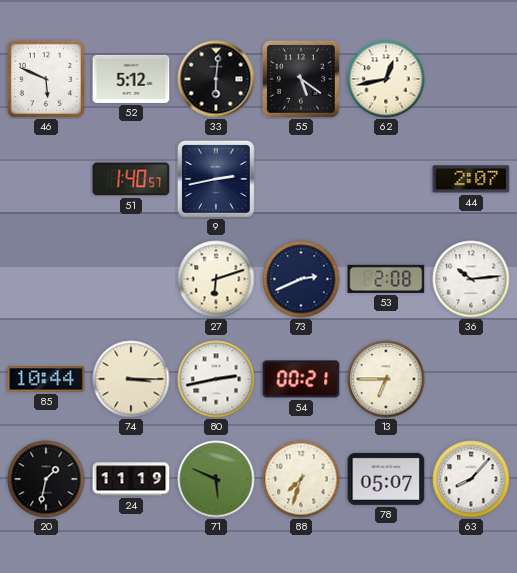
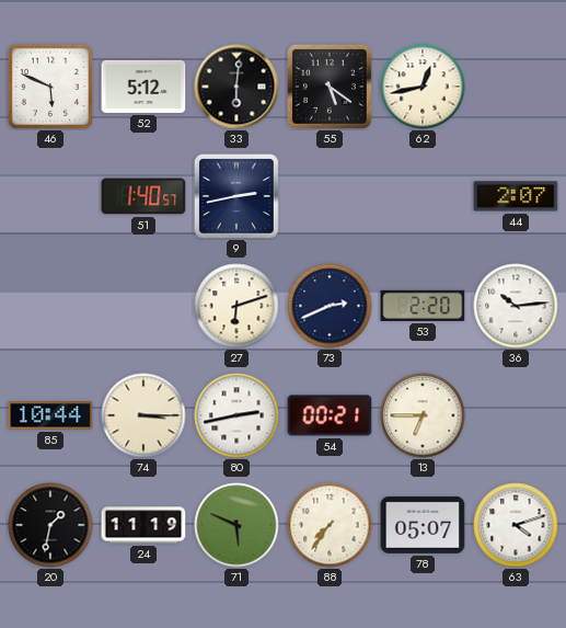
53: 2:08 -> 2:20
88: 7:33 -> 7:36
63: 8:07 -> 4:12
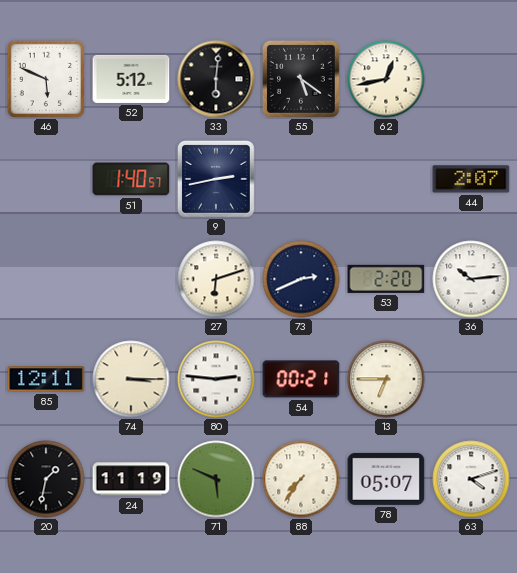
85: 10:44 -> 12:11
80: 2:43 -> 2:46
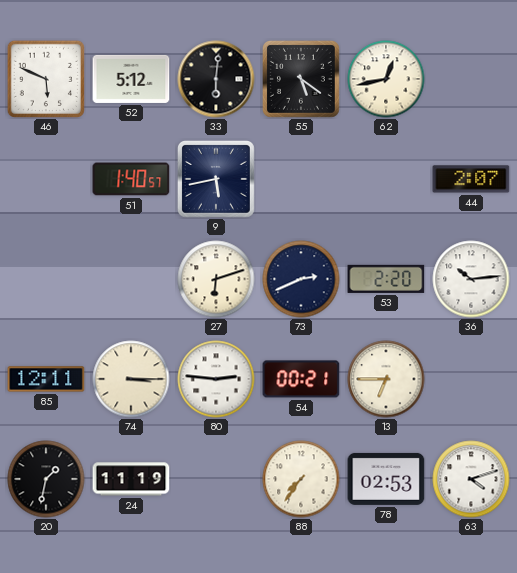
9: 2:43 -> 5:43
71: 5:49 -> none
78: 05:07 -> 02:53
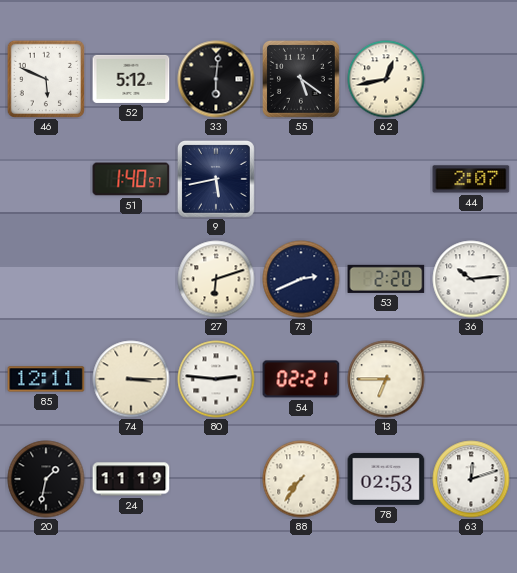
54: 00:21 -> 02:21
63: 4:12 -> 12:12
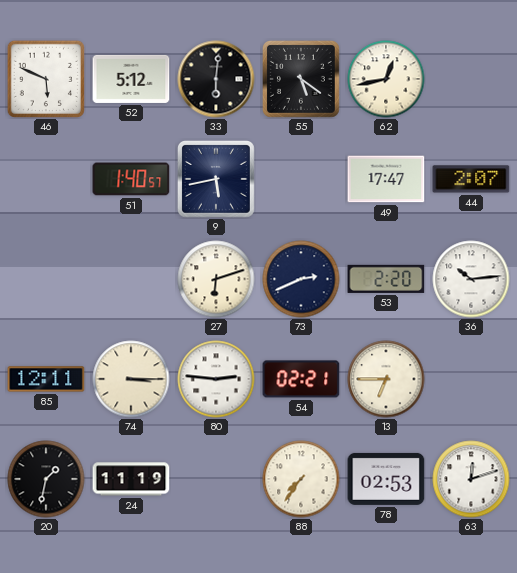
49: none -> 17:47
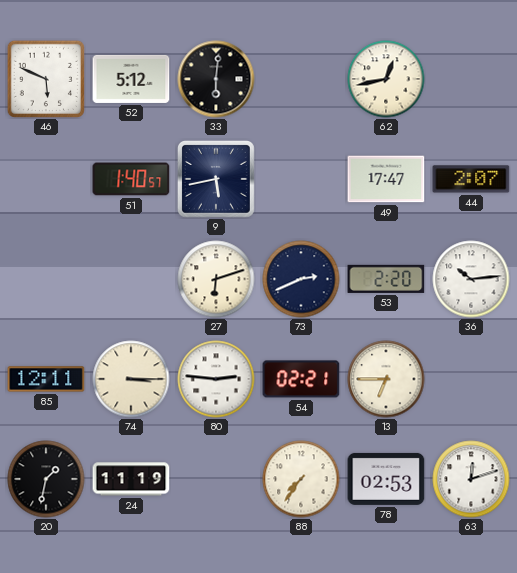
55: 5:21 -> none
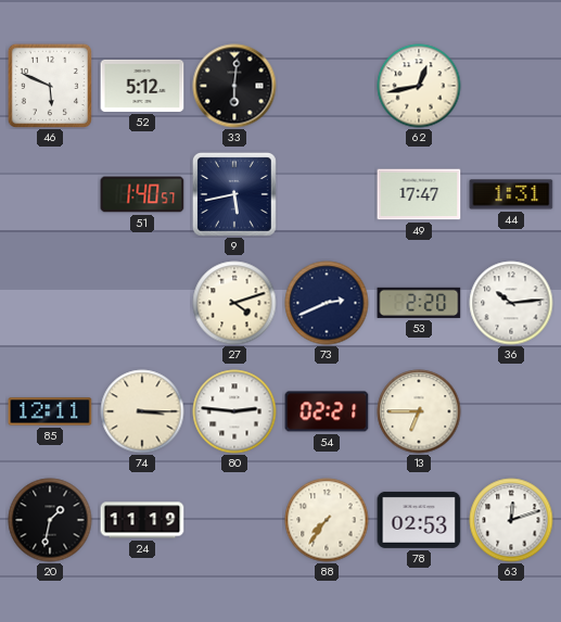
44: 2:07 -> 1:31
27: 6:12 -> 4:12
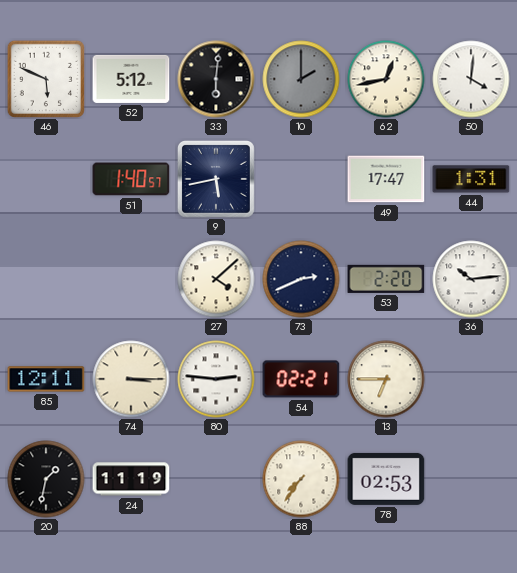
10: none -> 2:00
50: none -> 4:01
27: 4:12 -> 4:08
63: 12:12 -> none
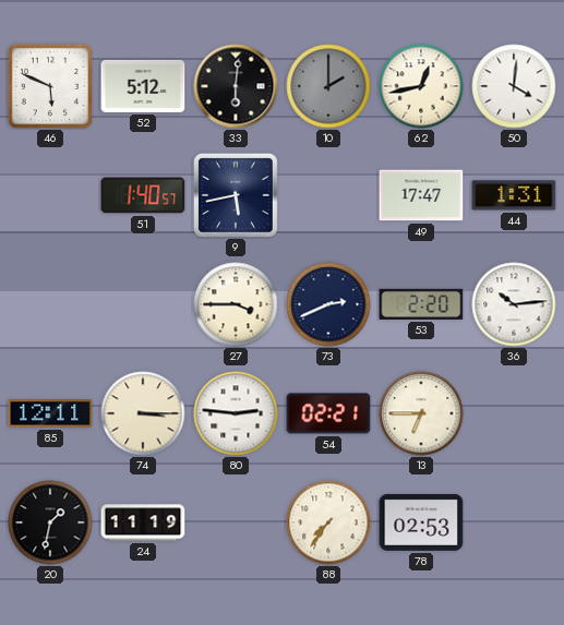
27: 4:08 -> 3:45
